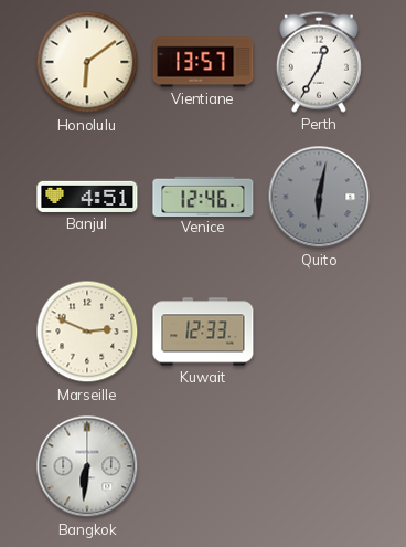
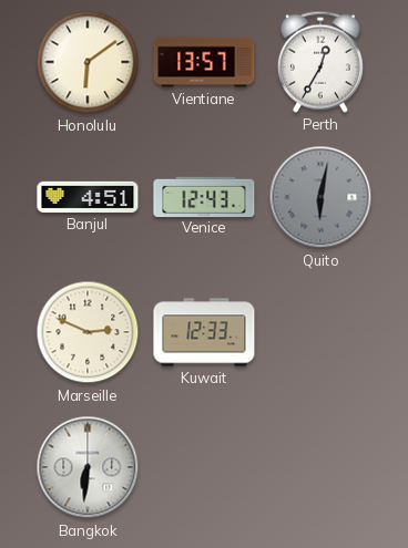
Venice: 12:46 -> 12:43
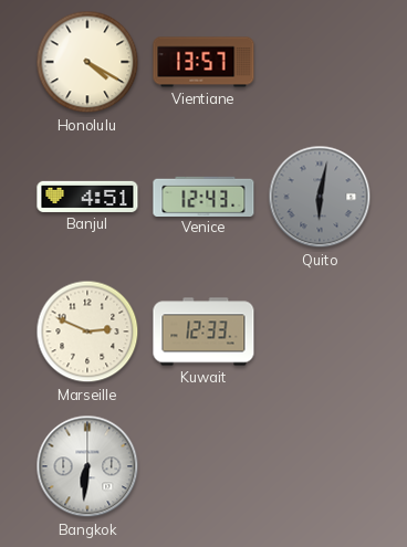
Honolulu: 6:09 -> 4:20
Perth: 12:35 -> none
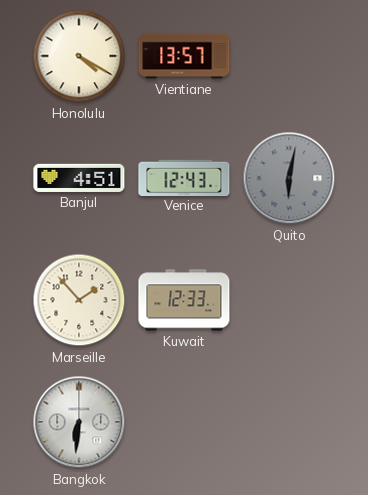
Marseille: 2:49 -> 1:53
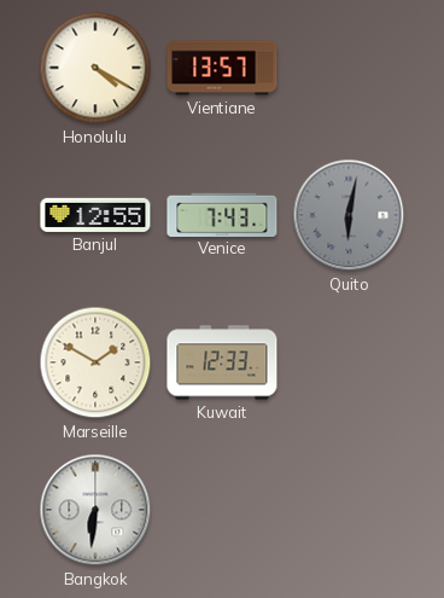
Banjul: 4:51 -> 12:55
Venice: 12:43 -> 7:43
Marseille: 1:53 -> 1:50
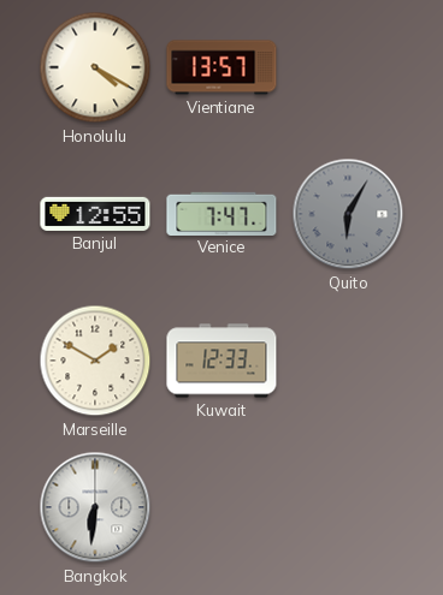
Venice: 7:43 -> 7:47
Quito: 6:02 -> 6:05
